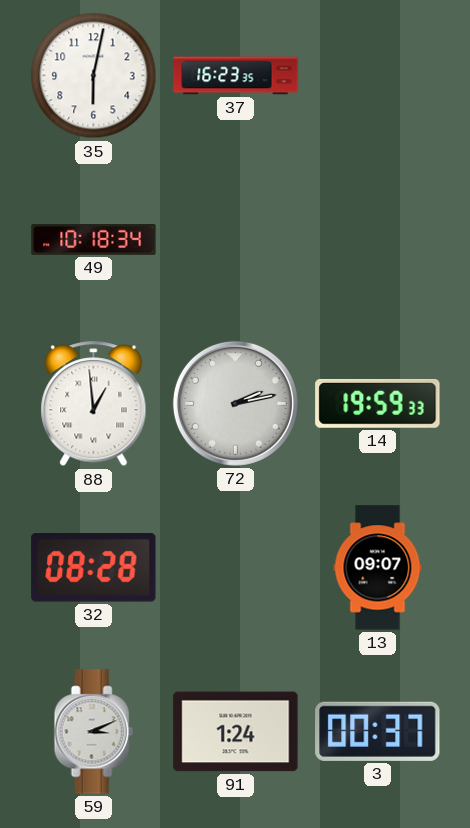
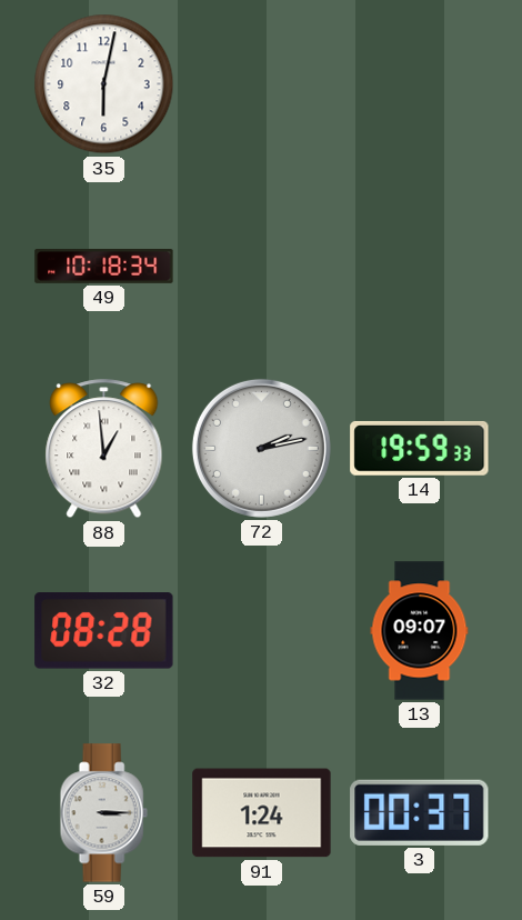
37: 16:23 -> none
59: 3:11 -> 3:15
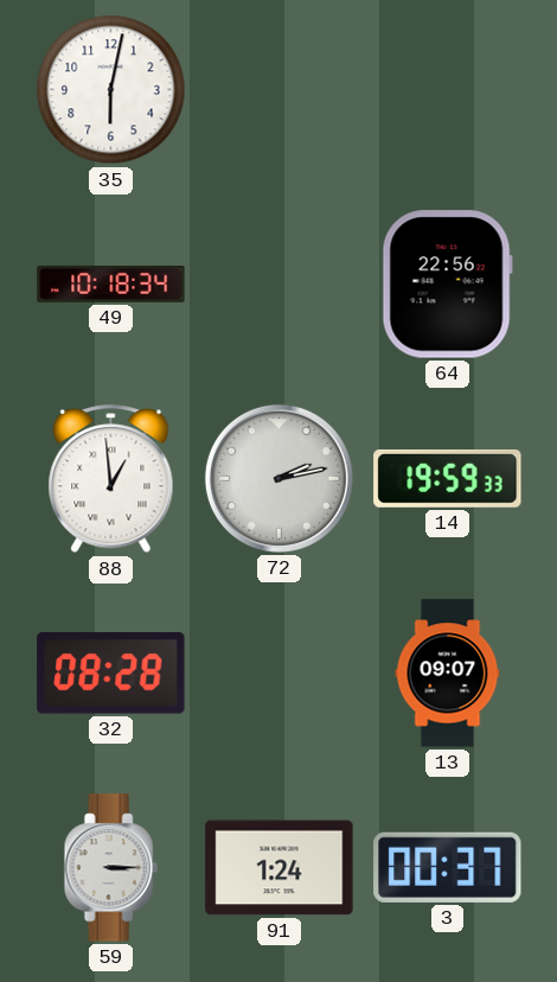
64: none -> 22:56
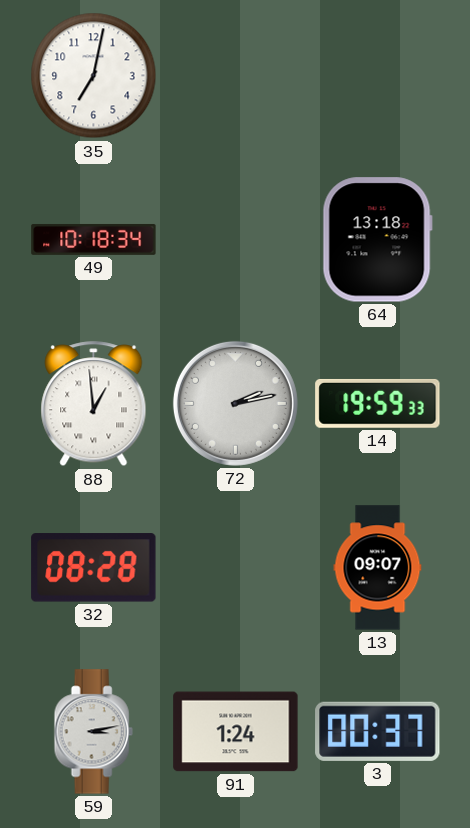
35: 6:02 -> 7:02
64: 22:56 -> 13:18
59: 3:15 -> 3:13
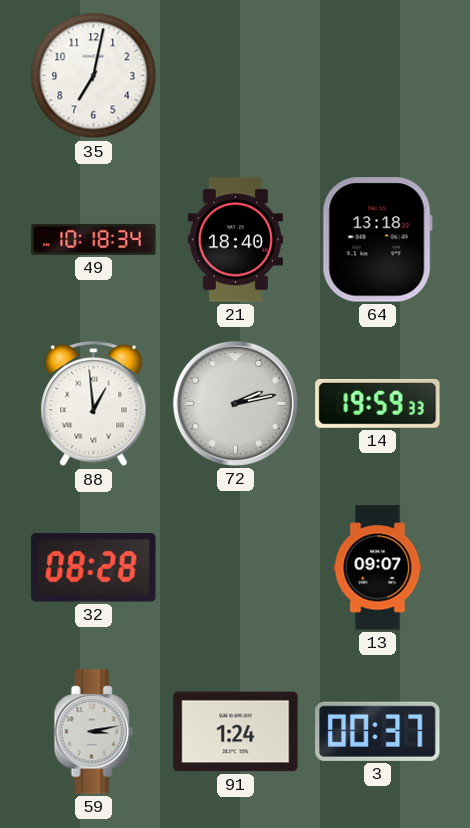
21: none -> 18:40
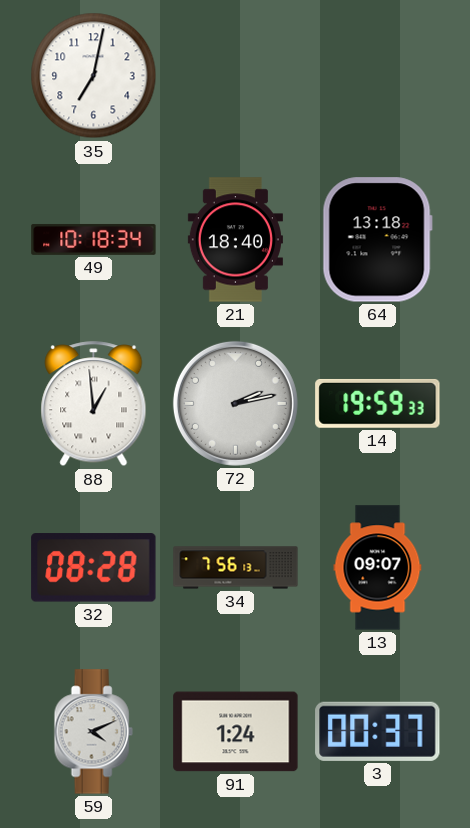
34: none -> 7:56
59: 3:13 -> 4:11
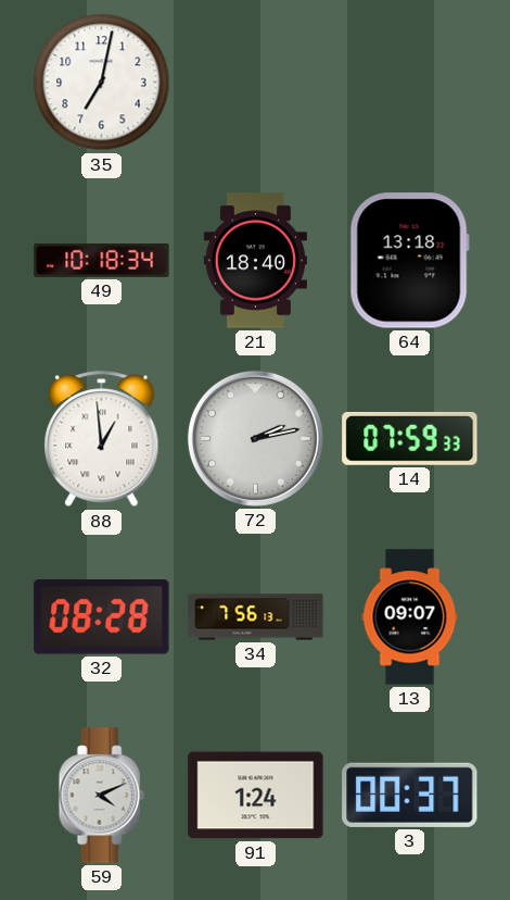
14: 19:59 -> 07:59
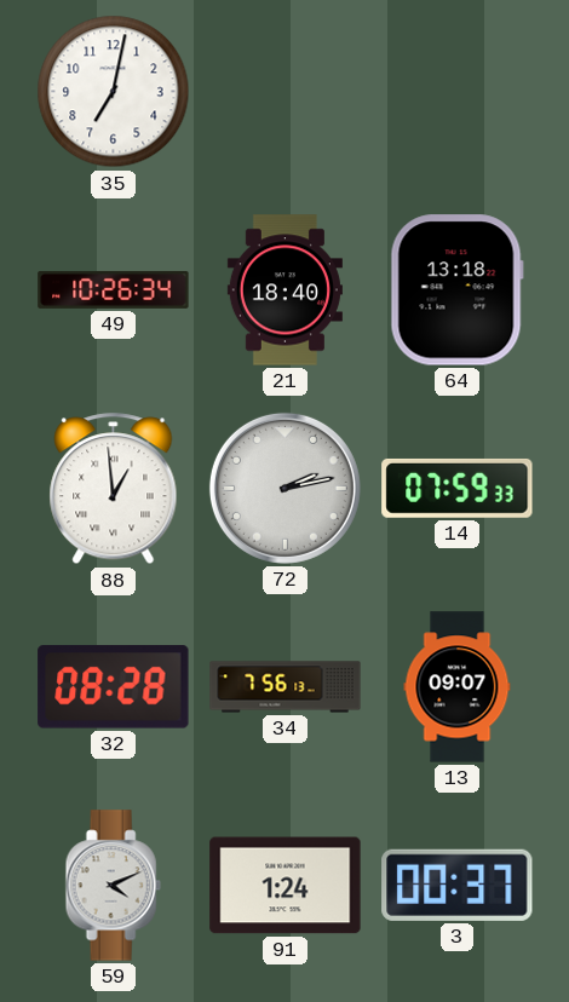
49: 10:18 -> 10:26
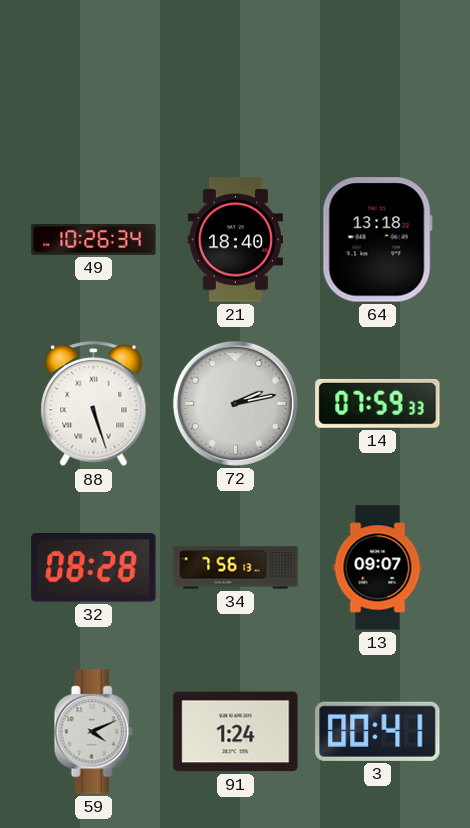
35: 7:02 -> none
88: 12:59 -> 5:27
3: 00:37 -> 00:41
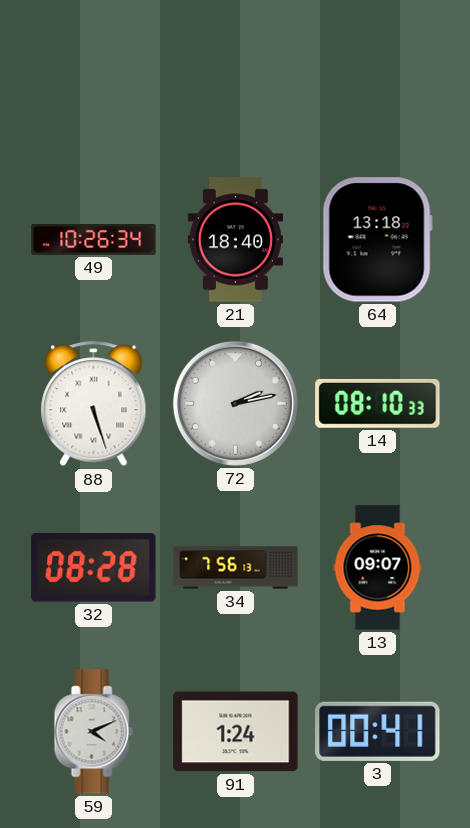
14: 07:59 -> 08:10
